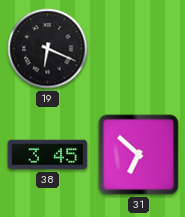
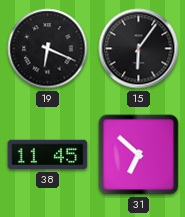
15: none -> 6:06
38: 3:45 -> 11:45
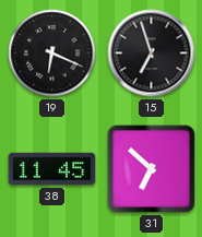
15: 6:06 -> 6:57
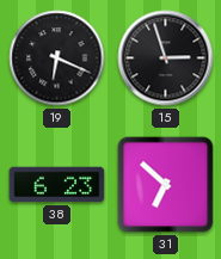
15: 6:57 -> 2:57
38: 11:45 -> 6:23
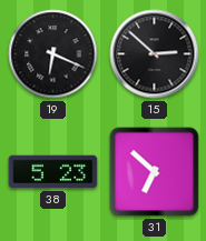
15: 2:57 -> 2:52
38: 6:23 -> 5:23
